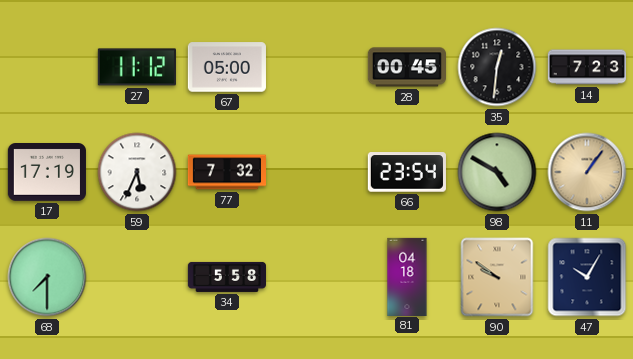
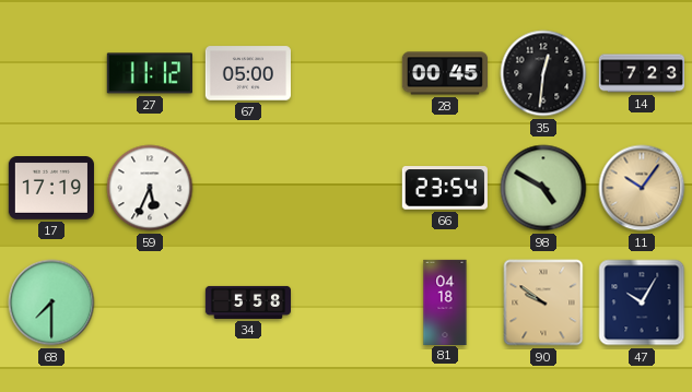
77: 7:32 -> none
11: 1:06 -> 10:06
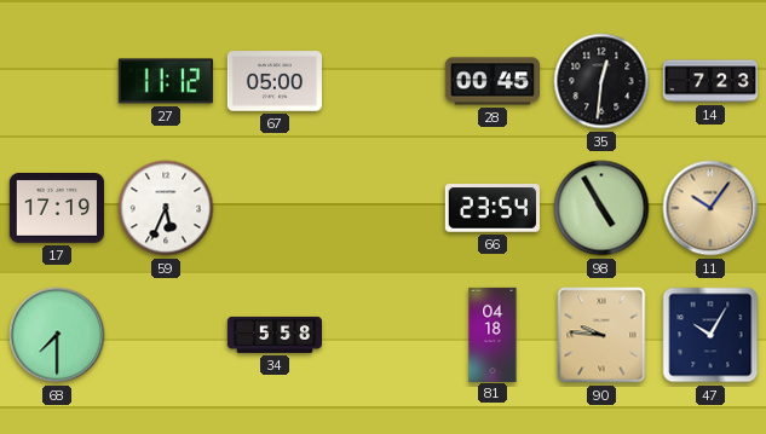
98: 4:50 -> 4:55
90: 9:51 -> 9:46
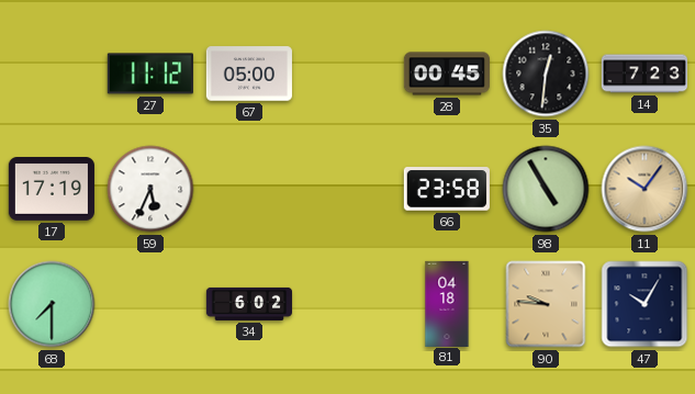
66: 23:54 -> 23:58
34: 5:58 -> 6:02
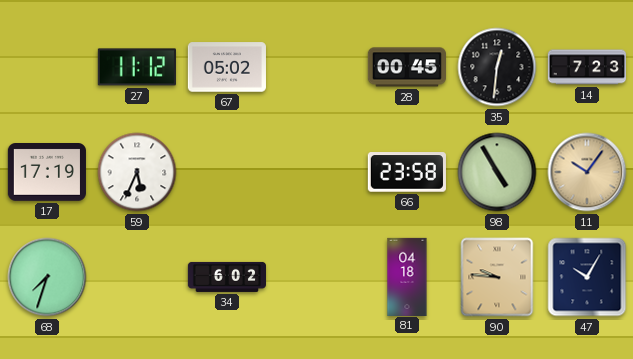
67: 05:00 -> 05:02
68: 7:30 -> 7:33
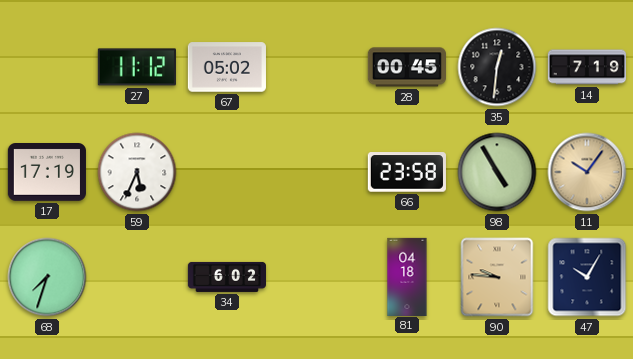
14: 7:23 -> 7:19
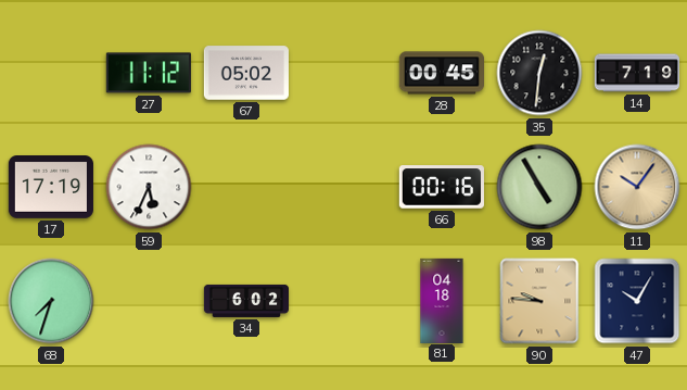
66: 23:58 -> 00:16
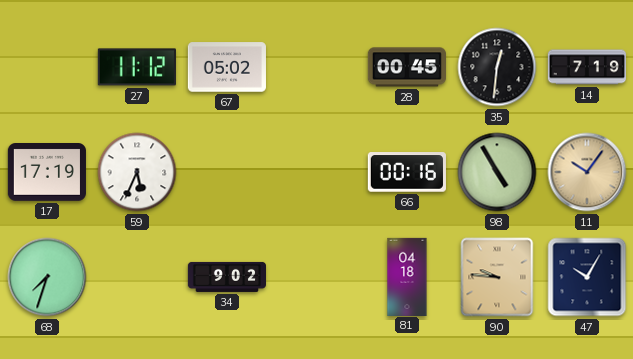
34: 6:02 -> 9:02
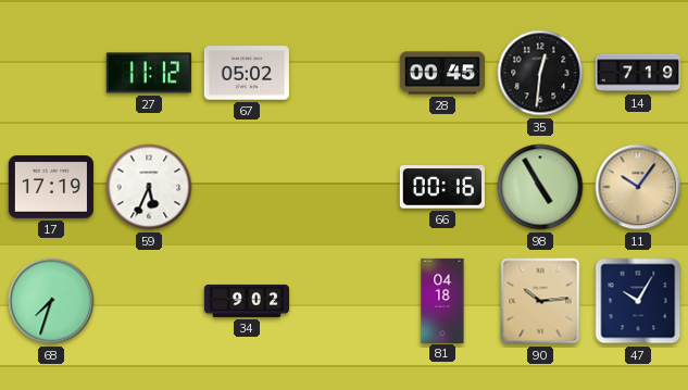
90: 9:46 -> 10:14
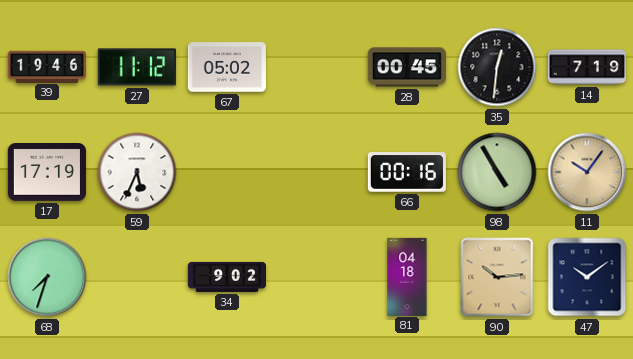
39: none -> 19:46
47: 10:05 -> 10:09
